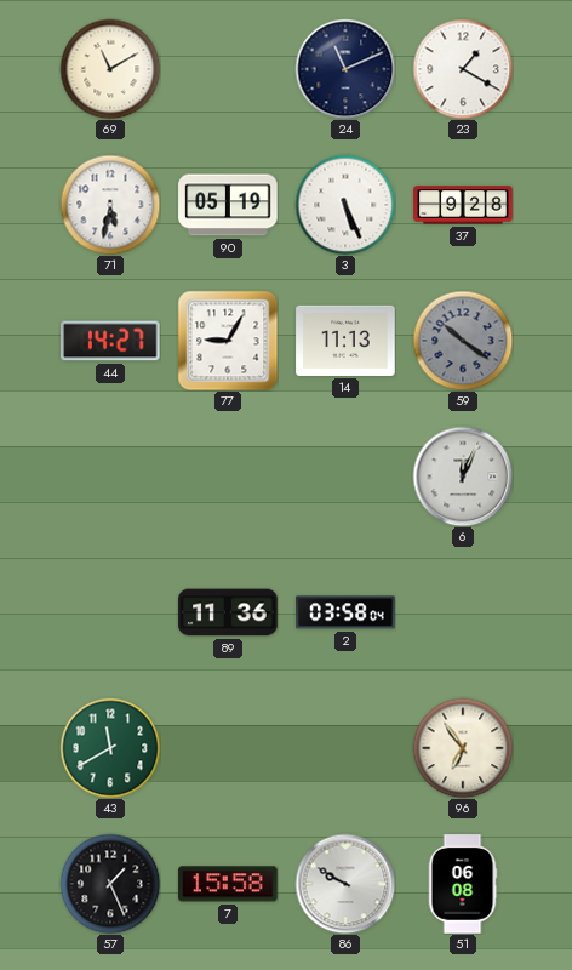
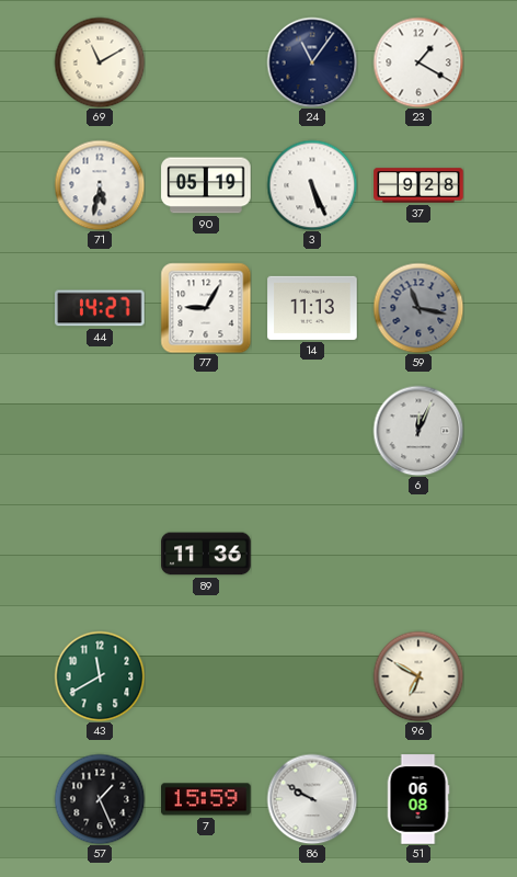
24: 11:11 -> 11:06
59: 10:21 -> 11:17
2: 03:58 -> none
96: 6:54 -> 6:50
7: 15:58 -> 15:59
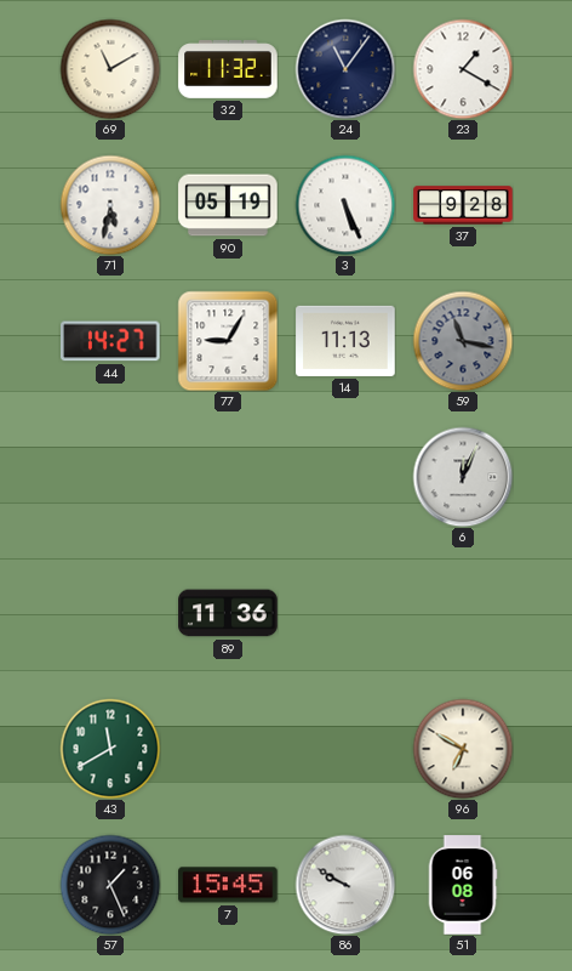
32: none -> 11:32
7: 15:59 -> 15:45
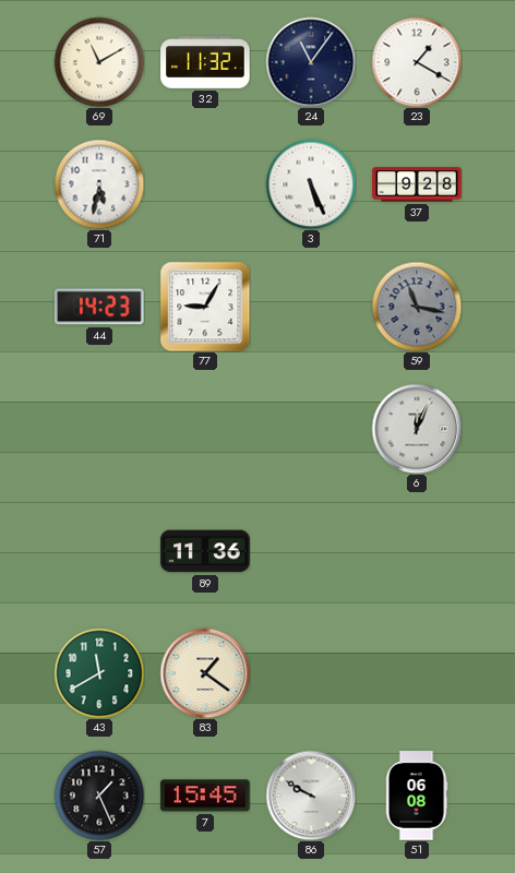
90: 05:19 -> none
44: 14:27 -> 14:23
14: 11:13 -> none
83: none -> 1:21
96: 6:50 -> none
